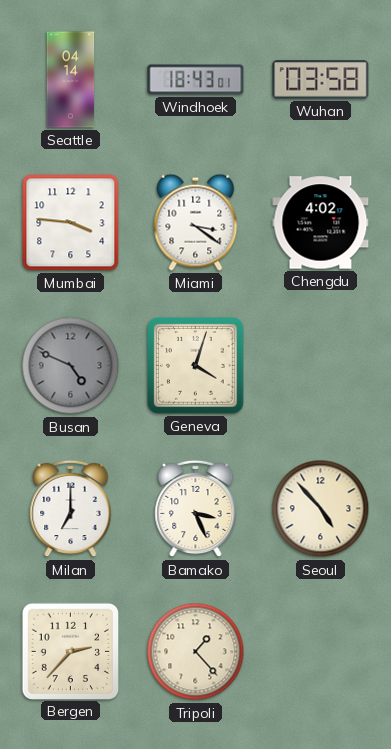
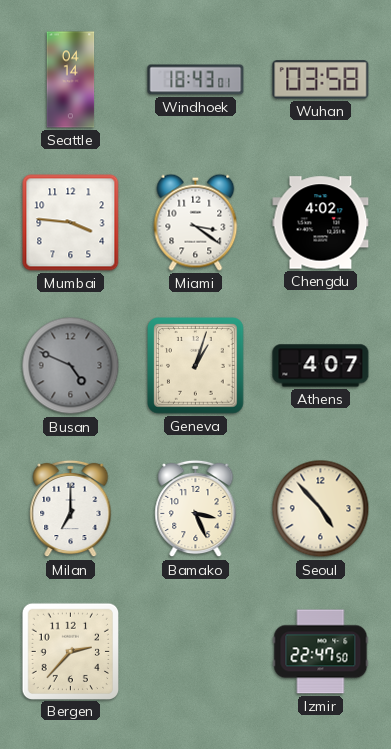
Geneva: 4:03 -> 1:03
Athens: none -> 4:07
Tripoli: 1:23 -> none
Izmir: none -> 22:47
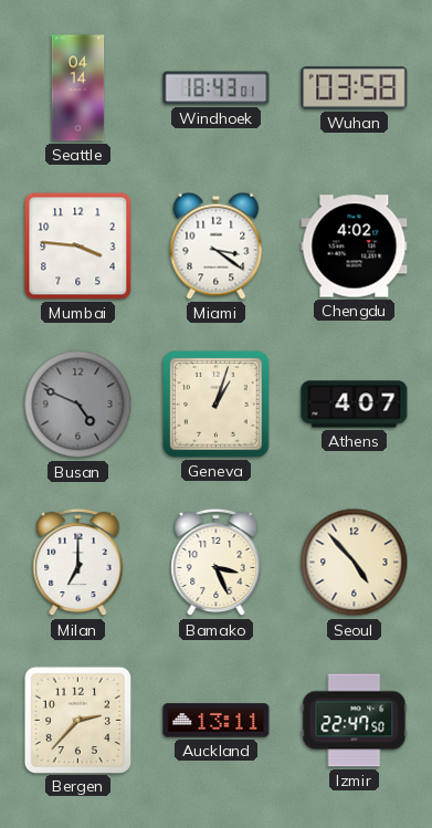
Auckland: none -> 13:11
